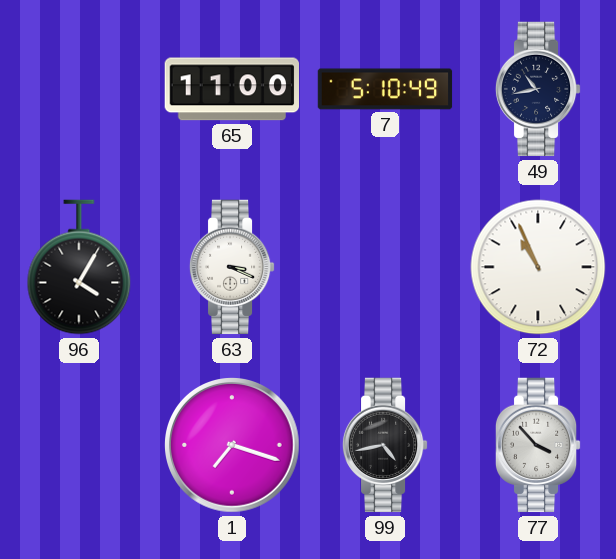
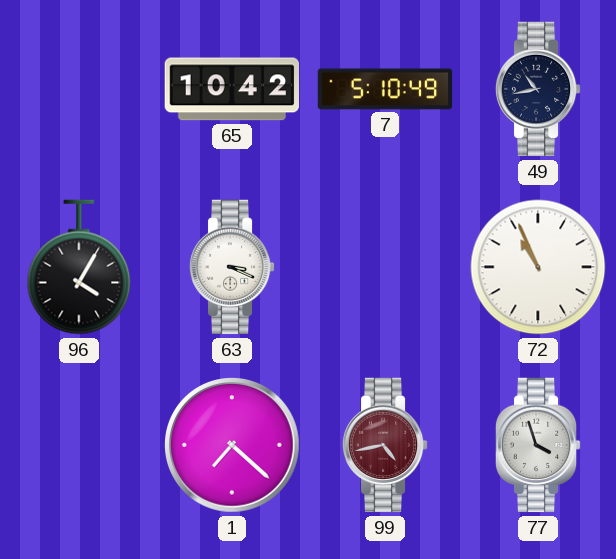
65: 11:00 -> 10:42
1: 7:18 -> 7:22
99 dial: black -> burgundy
77: 3:53 -> 3:57
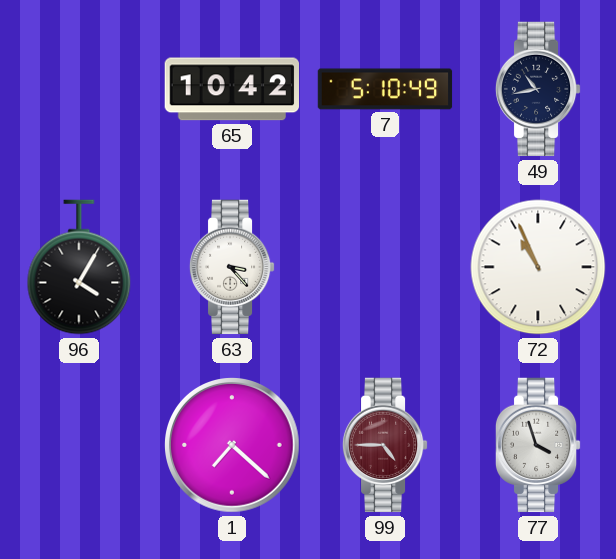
63: 3:19 -> 3:23
99: 4:43 -> 4:45
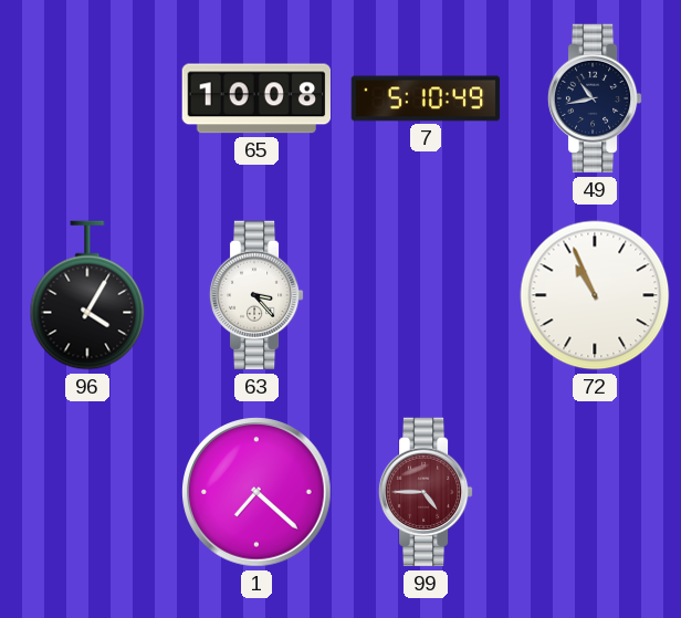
65: 10:42 -> 10:08
77: 3:57 -> none
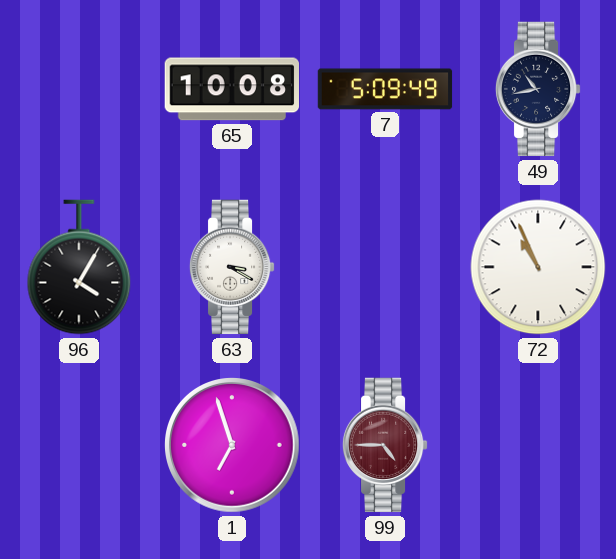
7: 5:10 -> 5:09
63: 3:23 -> 3:20
1: 7:22 -> 6:57
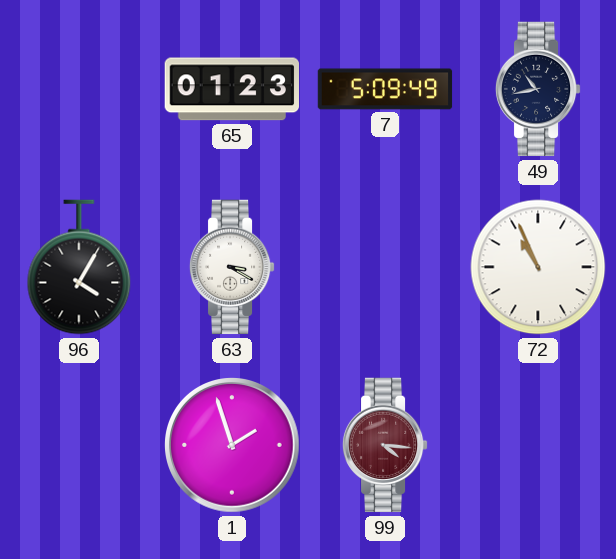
65: 10:08 -> 01:23
1: 6:57 -> 1:57
99: 4:45 -> 4:16
